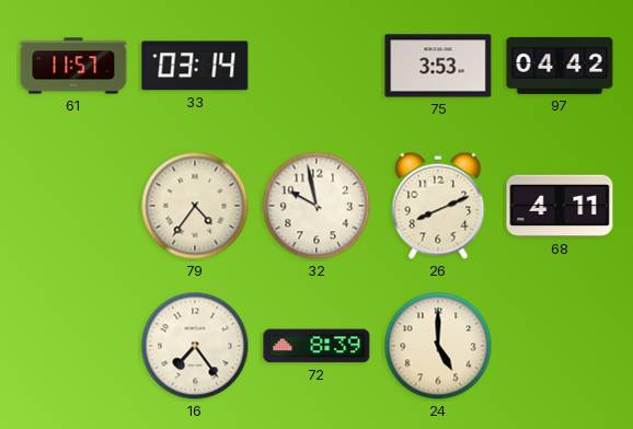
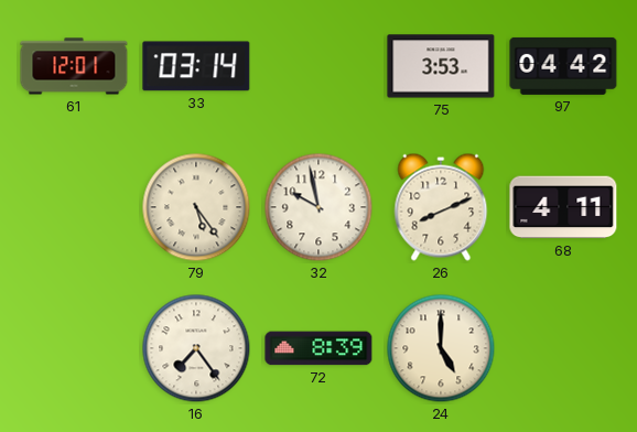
61: 11:57 -> 12:01
79: 4:36 -> 5:24
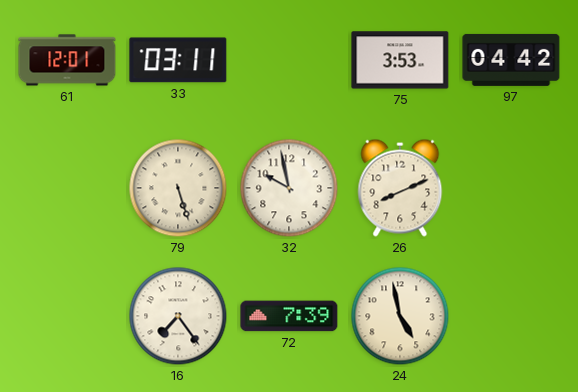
33: 03:14 -> 03:11
79: 5:24 -> 5:27
68: 4:11 -> none
72: 8:39 -> 7:39
24: 5:00 -> 4:58
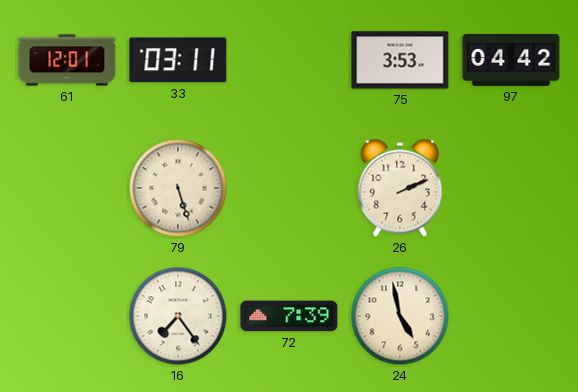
32: 9:58 -> none
26: 8:11 -> 2:11
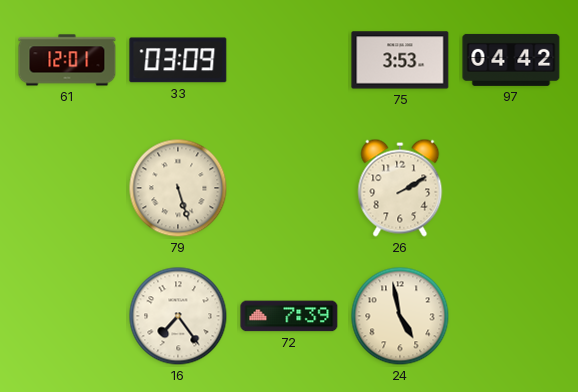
33: 03:11 -> 03:09
26: 2:11 -> 2:10
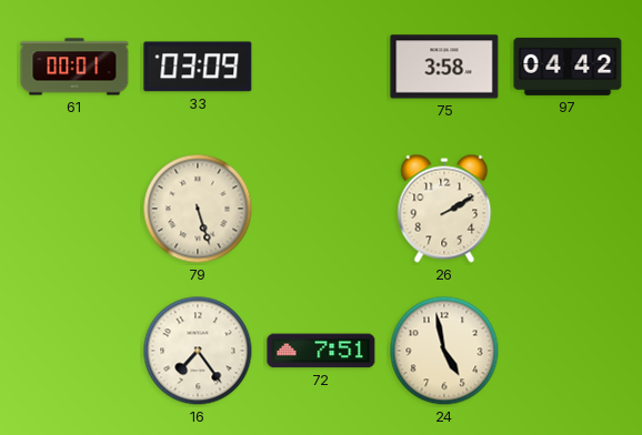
61: 12:01 -> 00:01
75: 3:53 -> 3:58
72: 7:39 -> 7:51
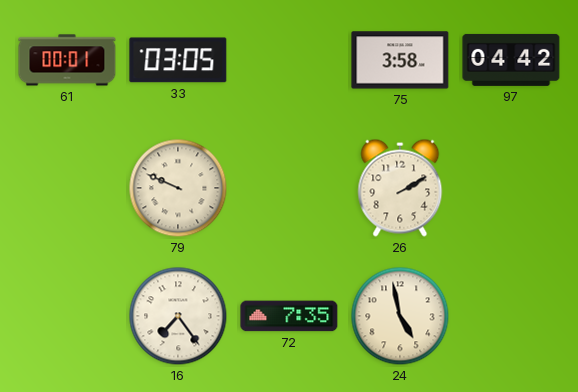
33: 03:09 -> 03:05
79: 5:27 -> 9:49
72: 7:51 -> 7:35
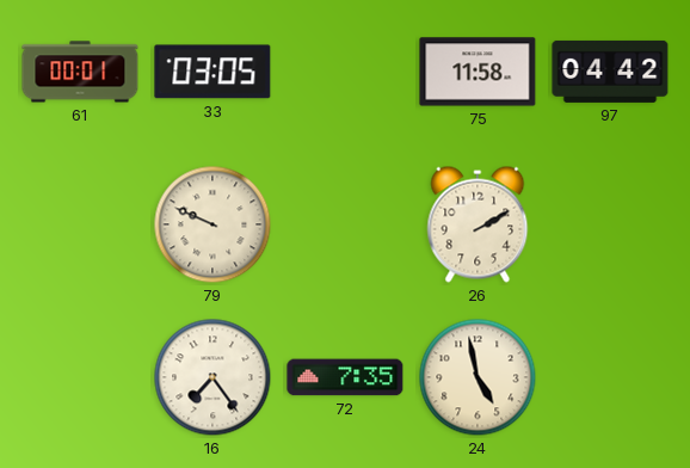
75: 3:58 -> 11:58
